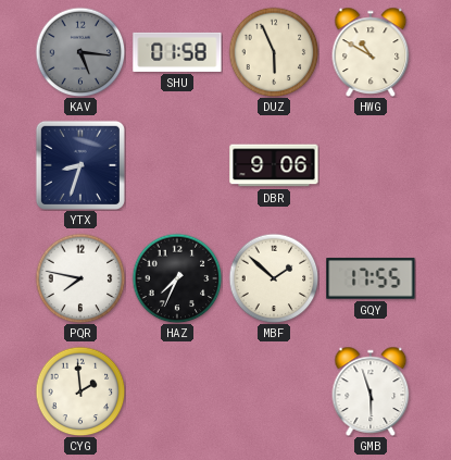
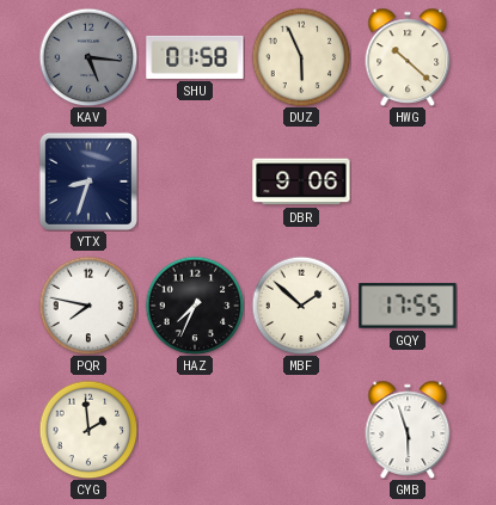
HWG: 10:50 -> 10:22
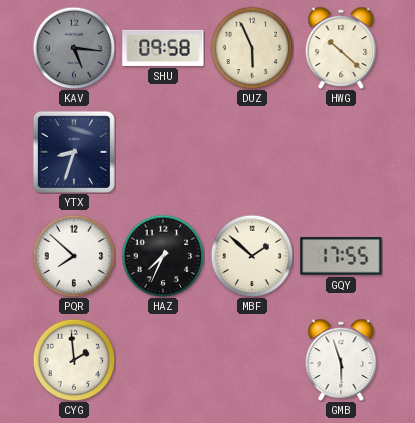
SHU: 01:58 -> 09:58
DBR: 9:06 -> none
PQR: 7:47 -> 7:52
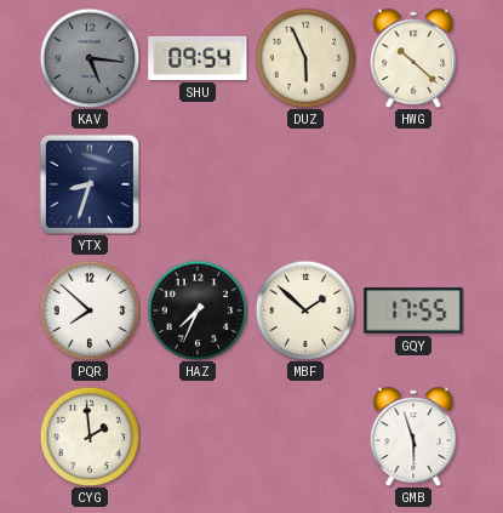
SHU: 09:58 -> 09:54
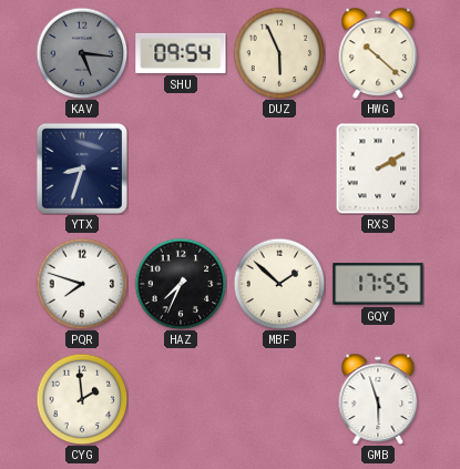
RXS: none -> 2:10
PQR: 7:52 -> 7:48
